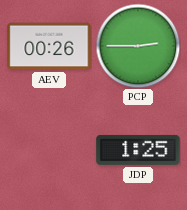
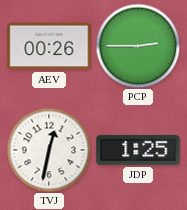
TVJ: none -> 12:32
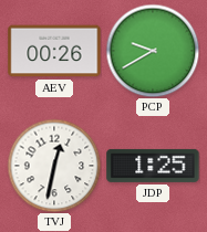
PCP: 2:45 -> 9:40
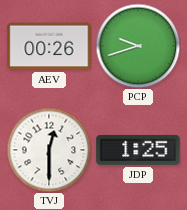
PCP: 9:40 -> 9:42
TVJ: 12:32 -> 12:30
